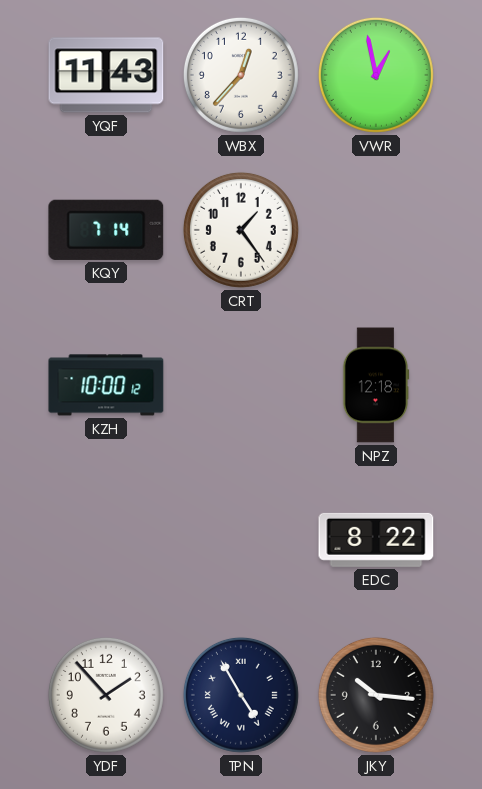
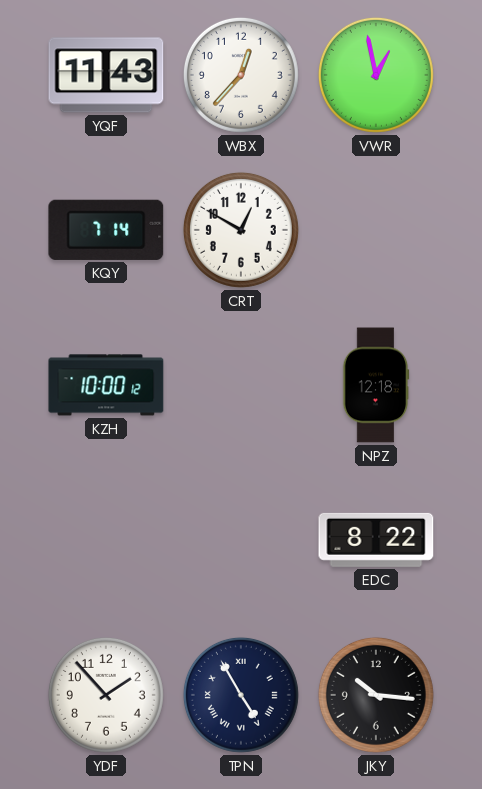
CRT: 1:24 -> 12:50
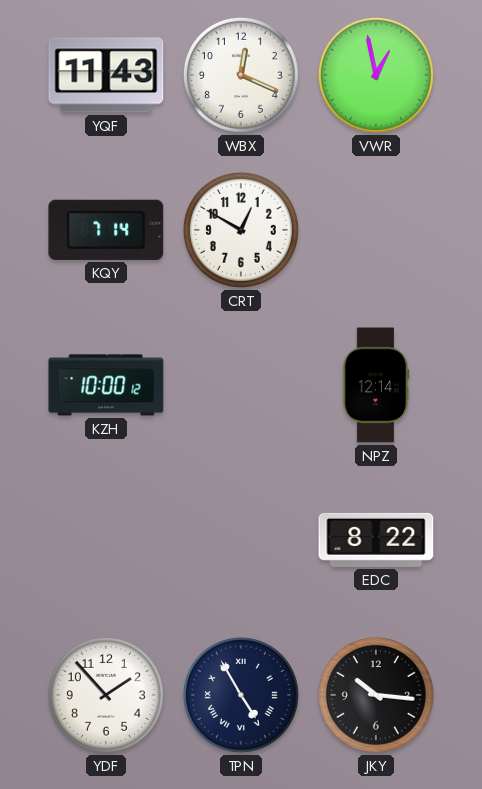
WBX: 12:37 -> 12:19
NPZ: 12:18 -> 12:14
